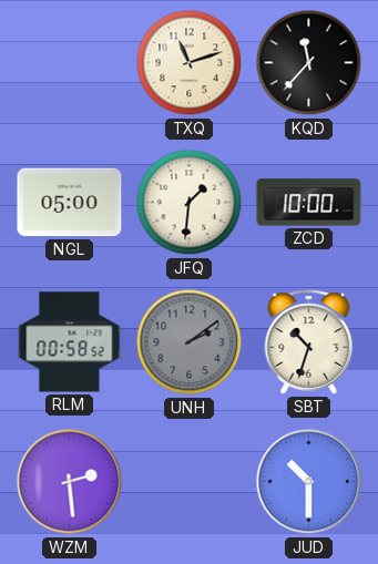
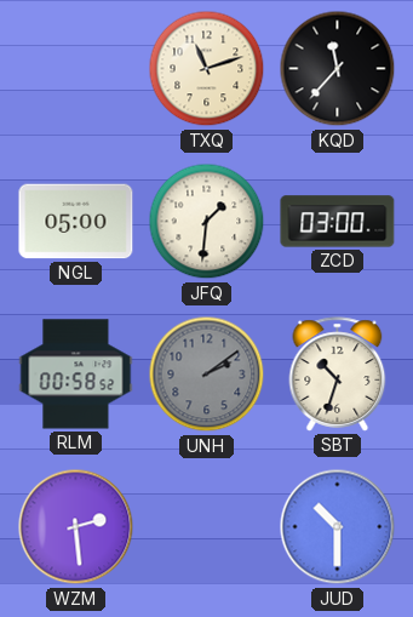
ZCD: 10:00 -> 03:00
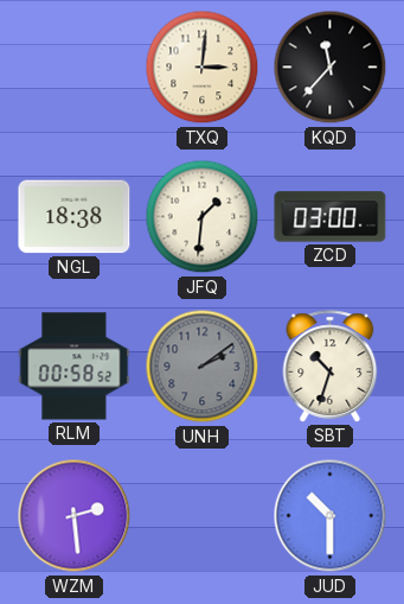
TXQ: 11:12 -> 3:01
NGL: 05:00 -> 18:38
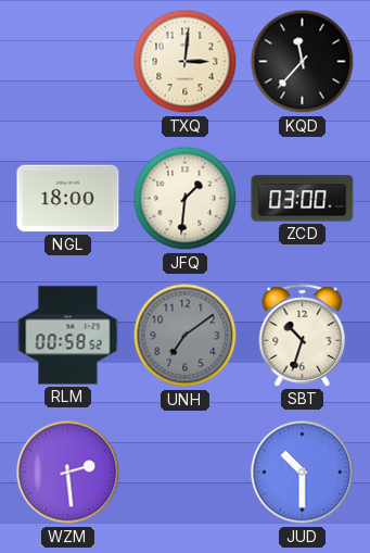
NGL: 18:38 -> 18:00
UNH: 2:09 -> 7:09
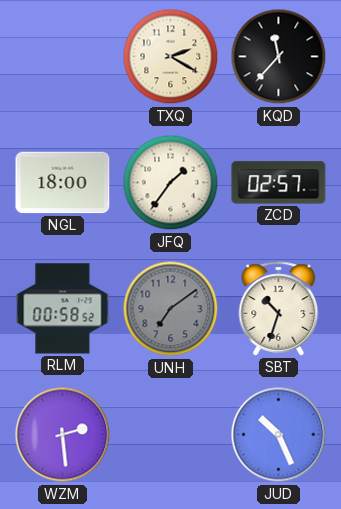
TXQ: 3:01 -> 2:20
JFQ: 1:31 -> 1:36
ZCD: 03:00 -> 02:57
JUD: 10:30 -> 10:26
